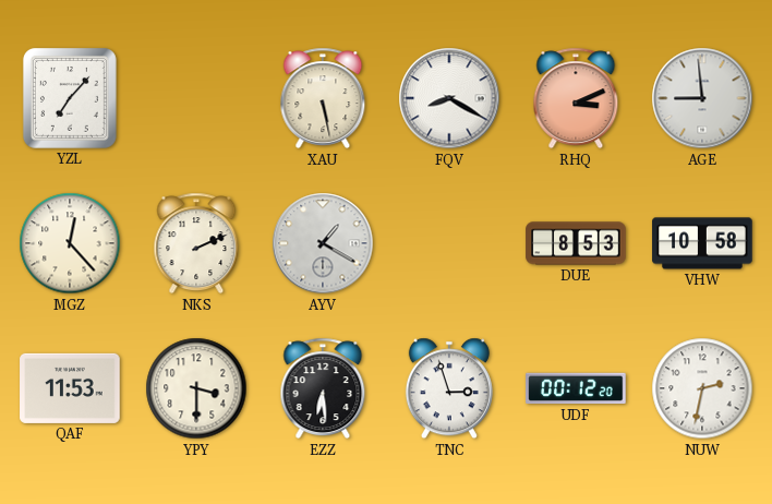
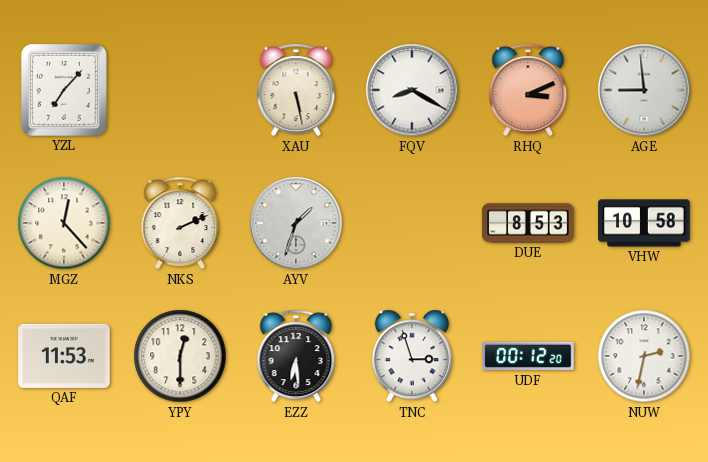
AYV: 1:20 -> 1:33
YPY: 3:30 -> 12:30
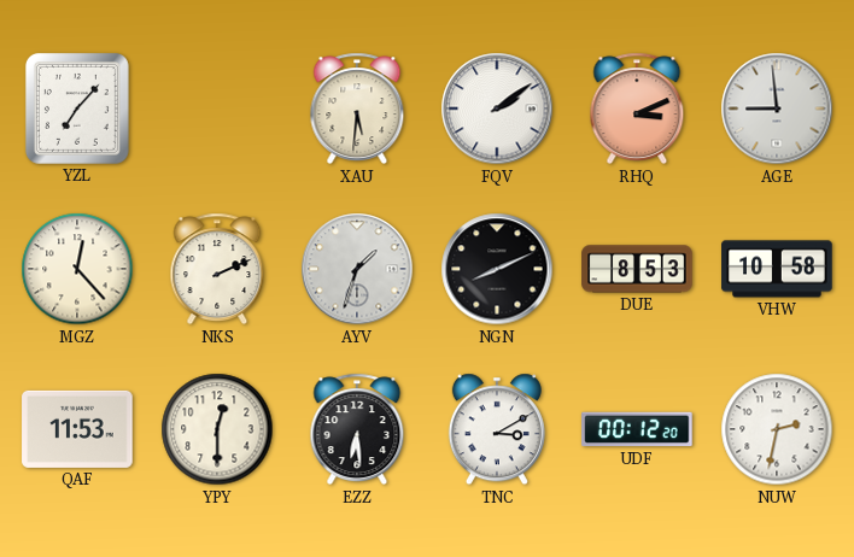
XAU: 5:28 -> 5:31
FQV: 8:20 -> 2:09
NGN: none -> 8:11
TNC: 2:57 -> 3:10
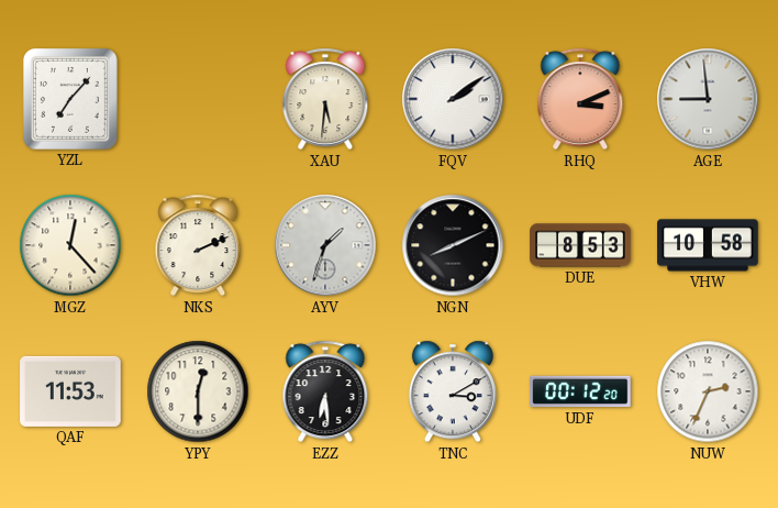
NUW: 2:32 -> 2:34
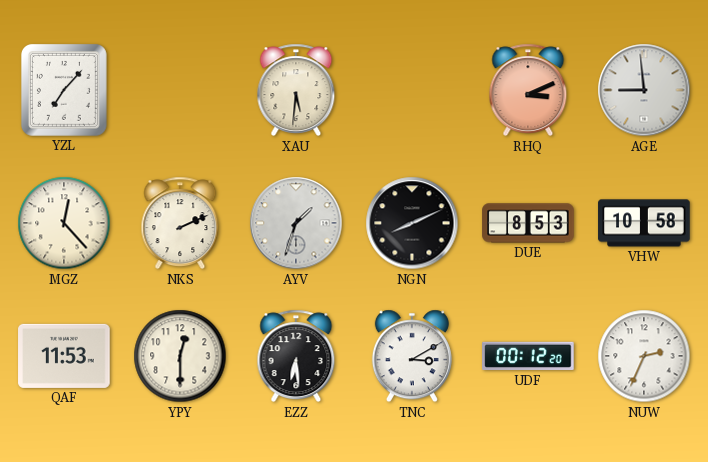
FQV: 2:09 -> none
